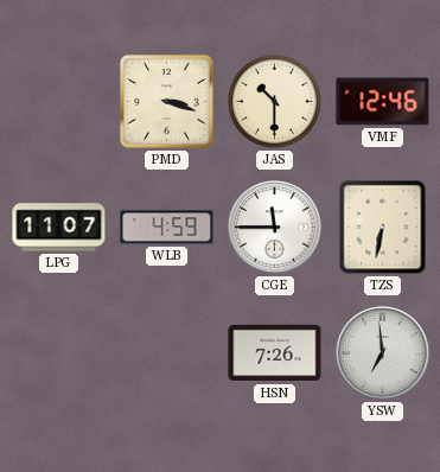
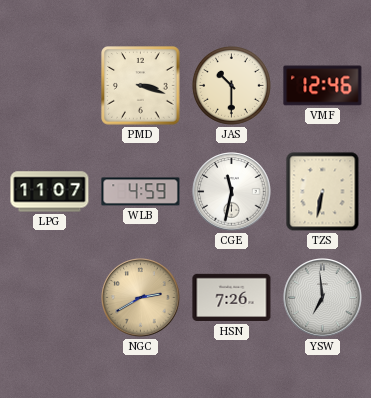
CGE: 11:45 -> 11:32
NGC: none -> 2:40
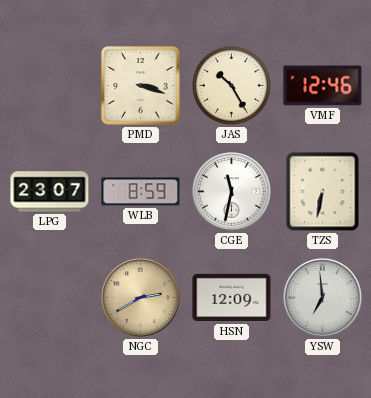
JAS: 10:30 -> 10:25
LPG: 11:07 -> 23:07
WLB: 4:59 -> 8:59
HSN: 7:26 -> 12:09
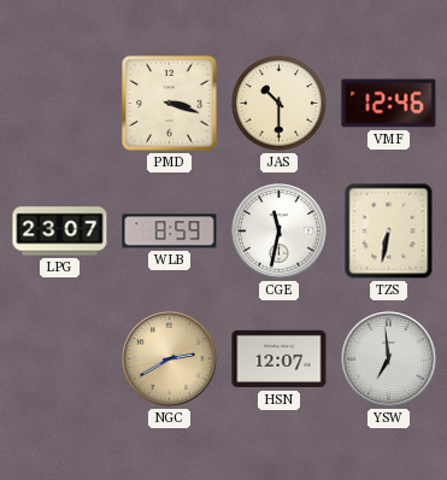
JAS: 10:25 -> 10:30
HSN: 12:09 -> 12:07
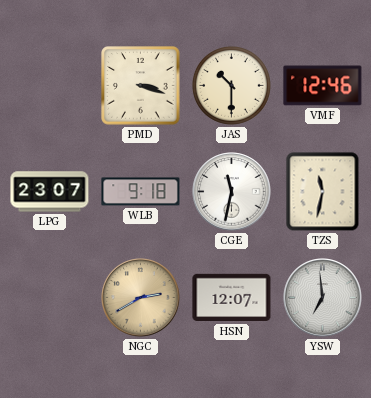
WLB: 8:59 -> 9:18
TZS: 6:32 -> 11:32
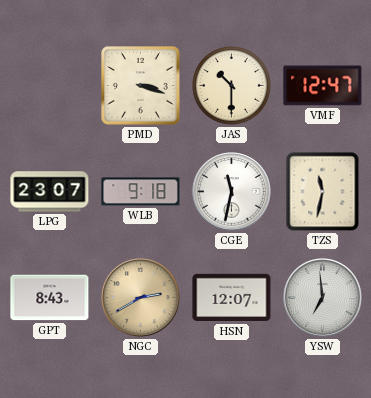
VMF: 12:46 -> 12:47
GPT: none -> 8:43
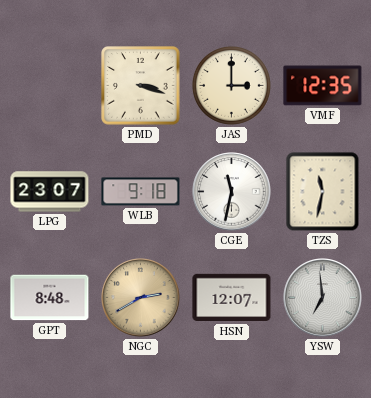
JAS: 10:30 -> 3:00
VMF: 12:47 -> 12:35
GPT: 8:43 -> 8:48
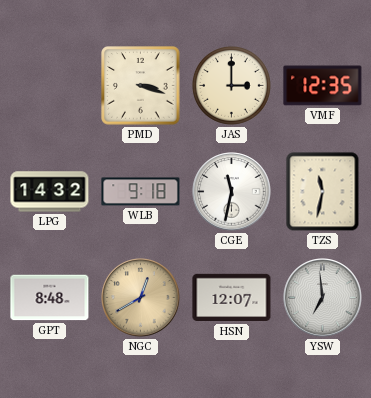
LPG: 23:07 -> 14:32
NGC: 2:40 -> 12:40
